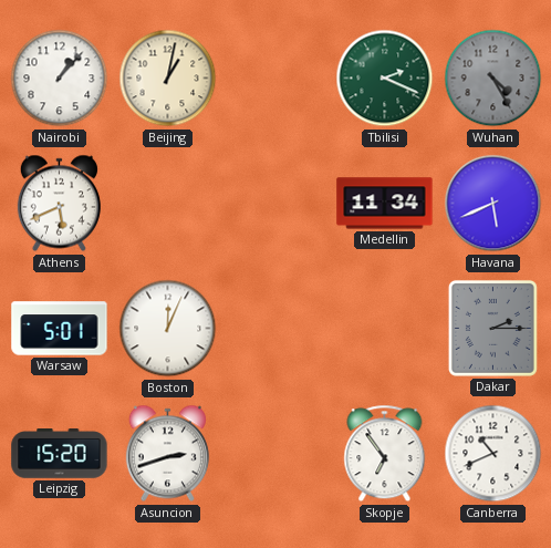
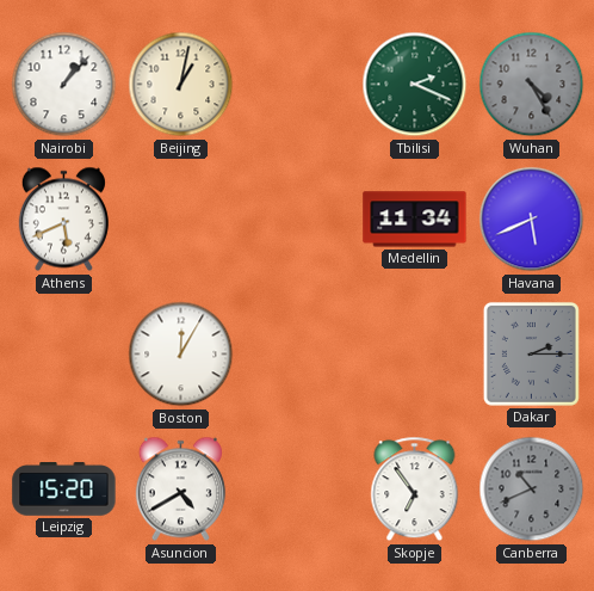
Warsaw: 5:01 -> none
Boston: 12:04 -> 12:05
Asuncion: 2:42 -> 4:40
Canberra dial: white -> grey
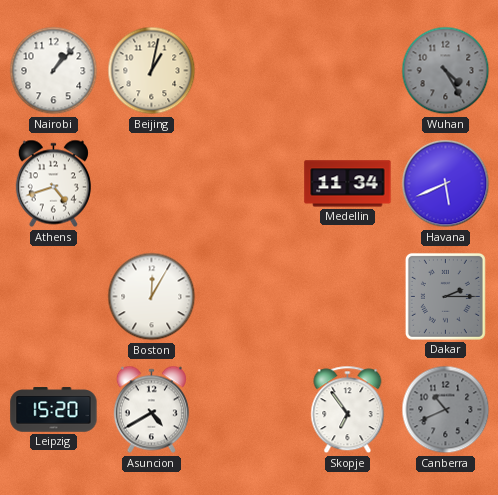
Tbilisi: 2:19 -> none
Athens: 5:41 -> 4:42
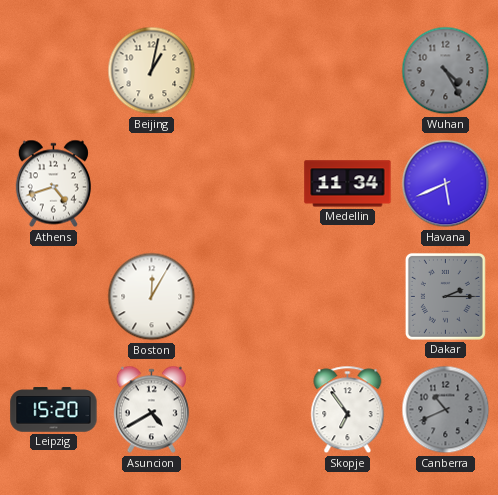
Nairobi: 1:07 -> none
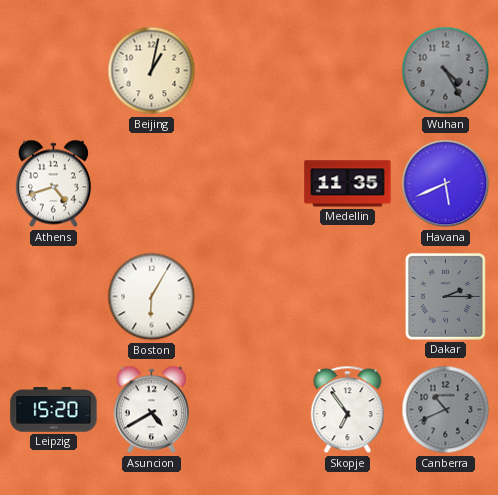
Medellin: 11:34 -> 11:35
Boston: 12:05 -> 6:05
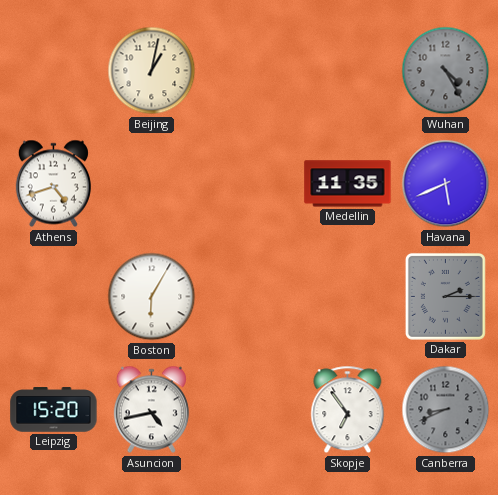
Asuncion: 4:40 -> 4:43
Canberra: 10:41 -> 8:41
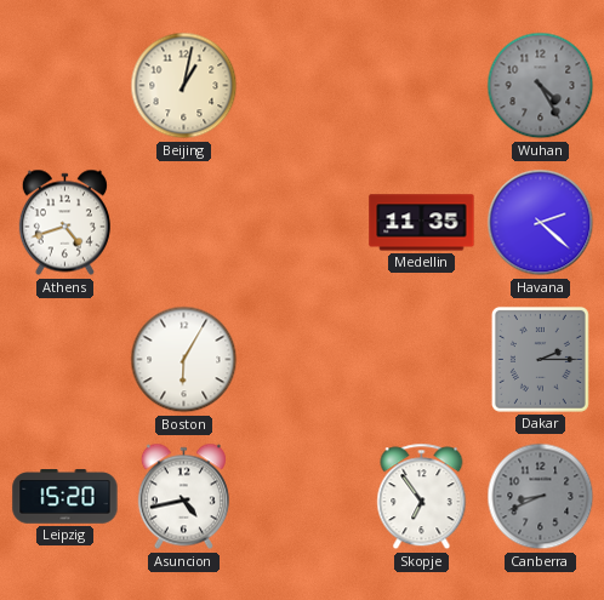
Havana: 5:41 -> 2:22
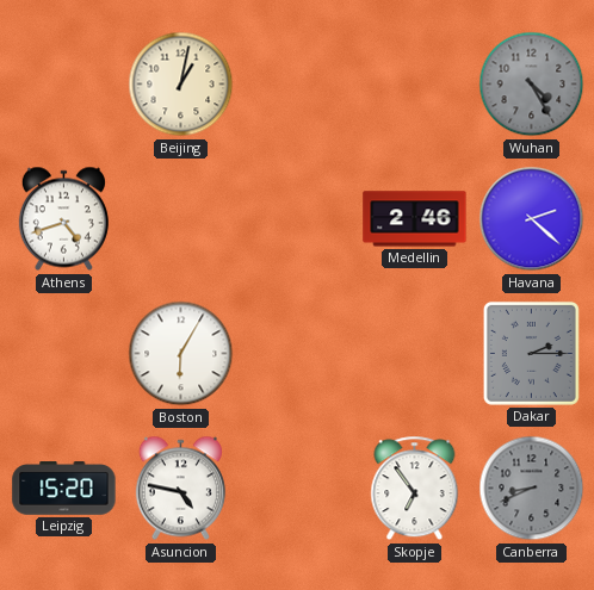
Medellin: 11:35 -> 2:46
Asuncion: 4:43 -> 4:47
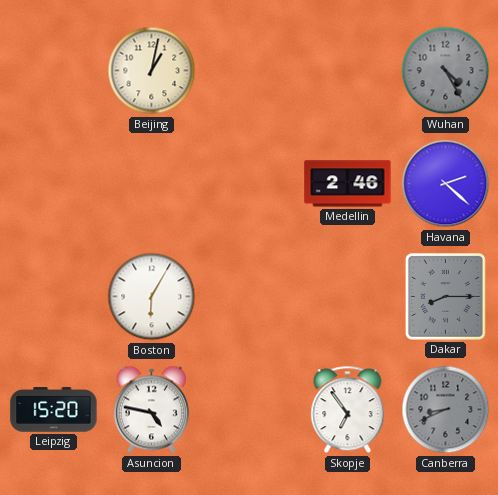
Athens: 4:42 -> none
Dakar: 2:15 -> 8:15
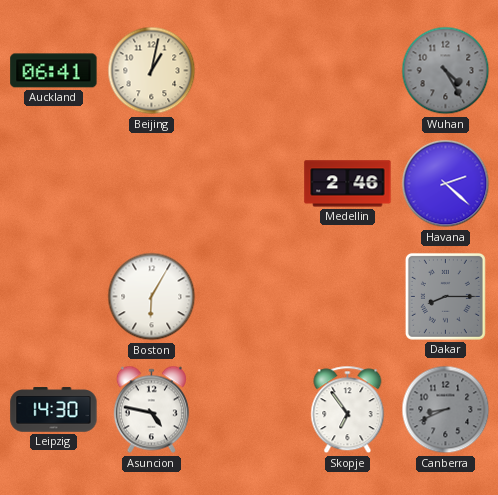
Auckland: none -> 06:41
Leipzig: 15:20 -> 14:30
